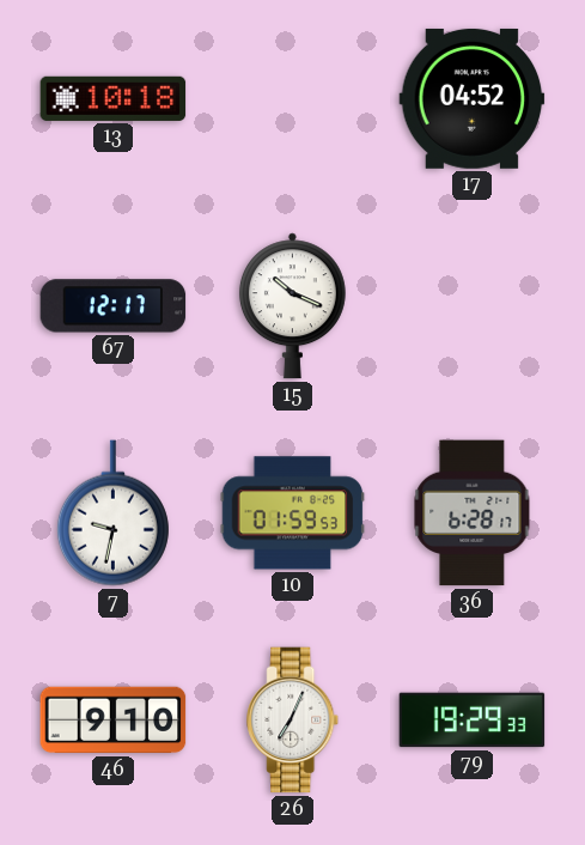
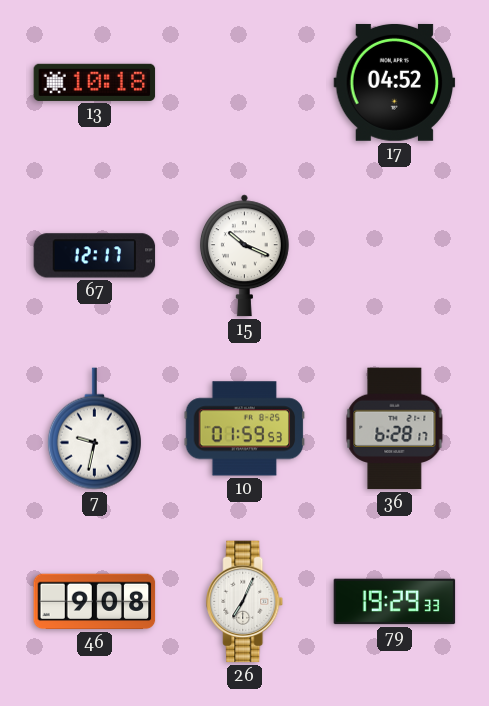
46: 9:10 -> 9:08
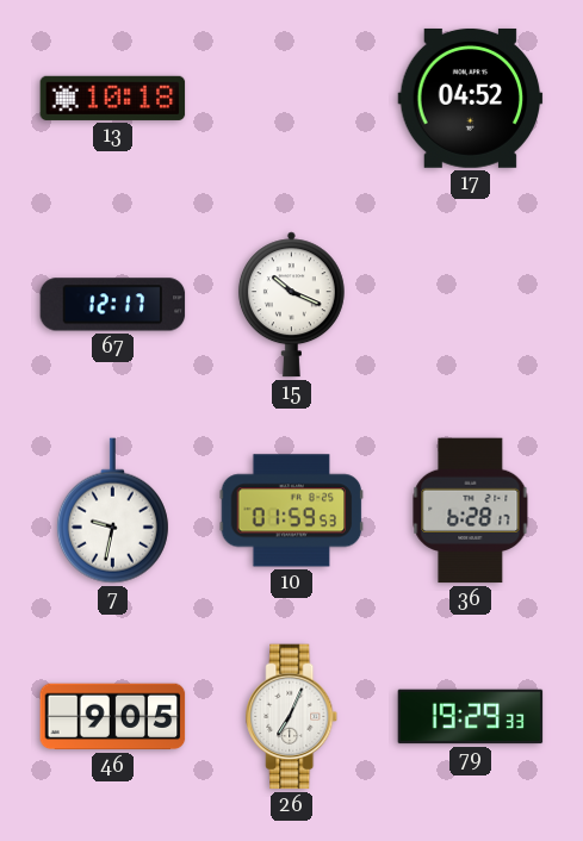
46: 9:08 -> 9:05
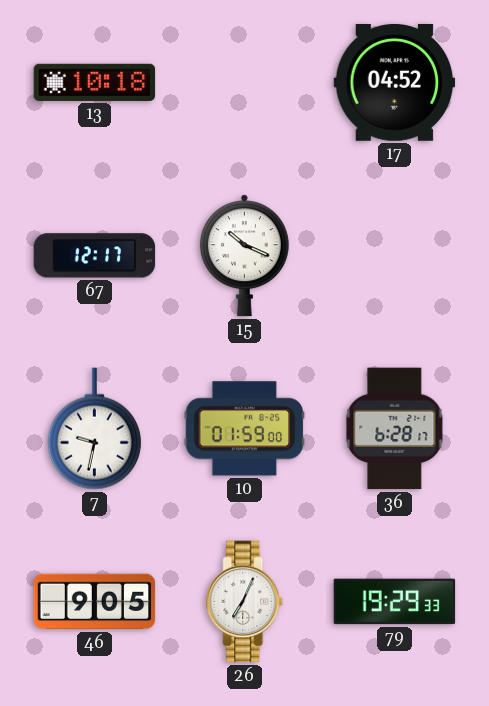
10: 01:59:53 -> 01:59:00
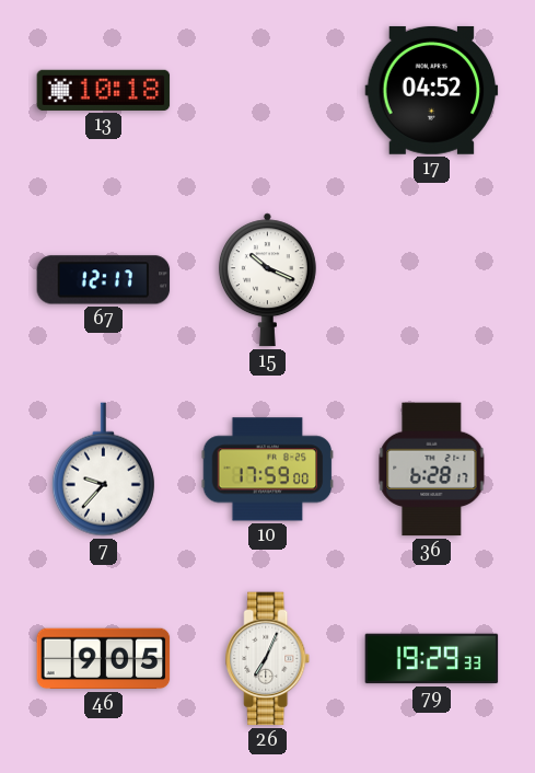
7: 9:32 -> 9:37
10: 01:59 -> 17:59
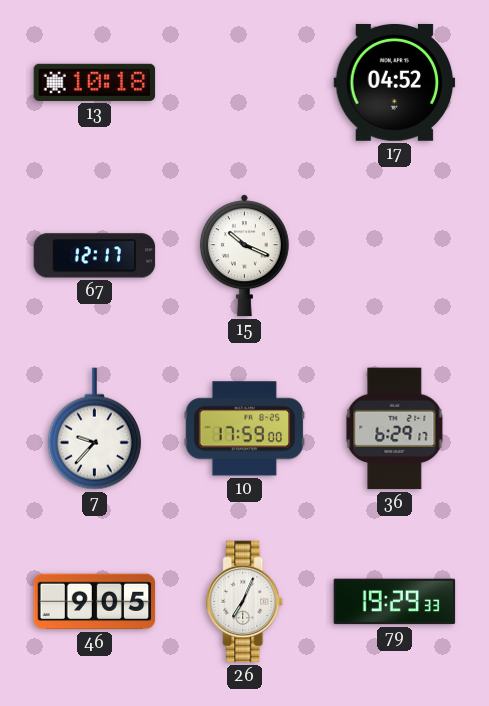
36: 6:28 -> 6:29
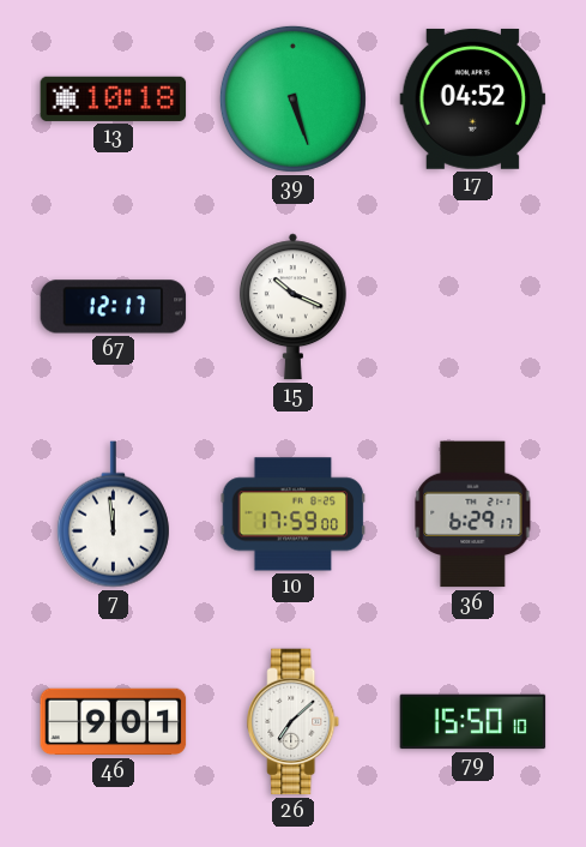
39: none -> 5:27
7: 9:37 -> 11:59
46: 9:05 -> 9:01
26: 7:04 -> 7:08
79: 19:29 -> 15:50
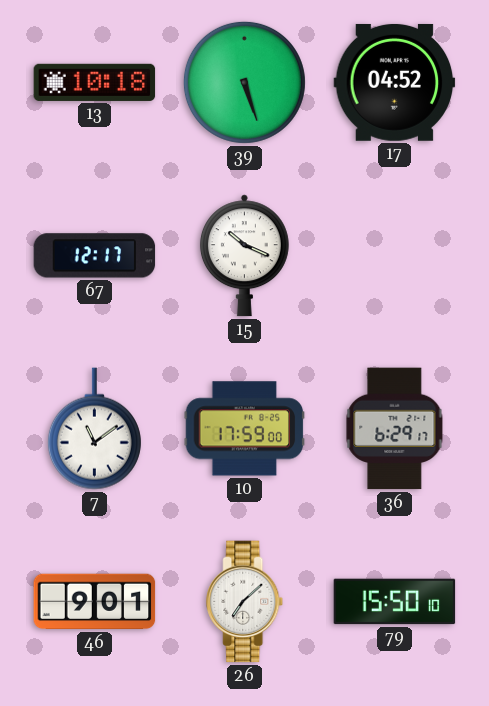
7: 11:59 -> 11:09
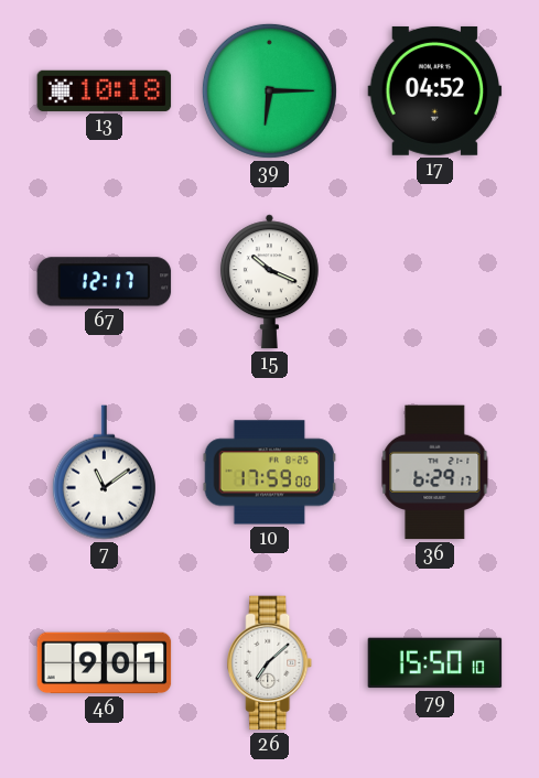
39: 5:27 -> 6:15
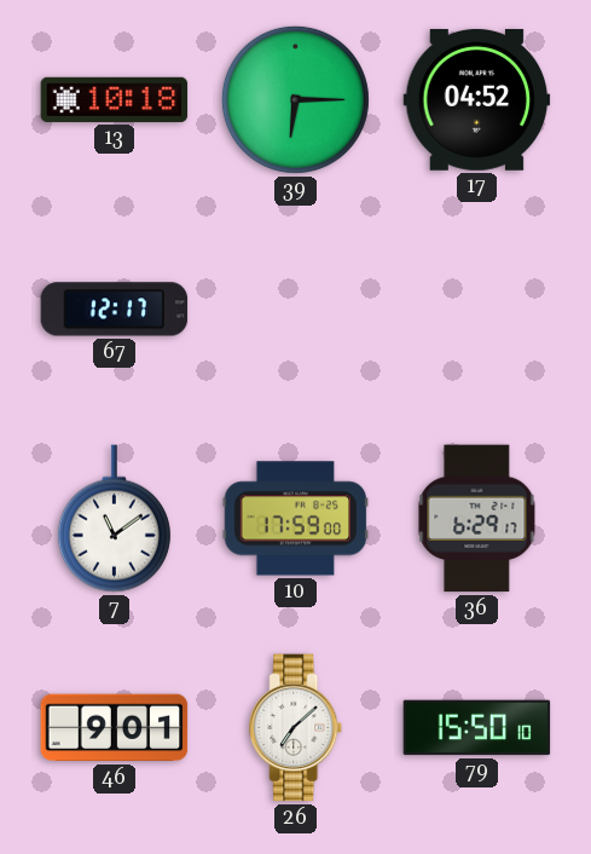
15: 10:19 -> none
